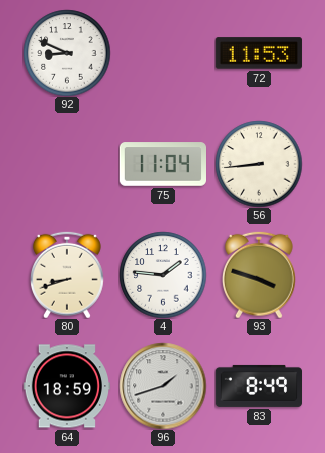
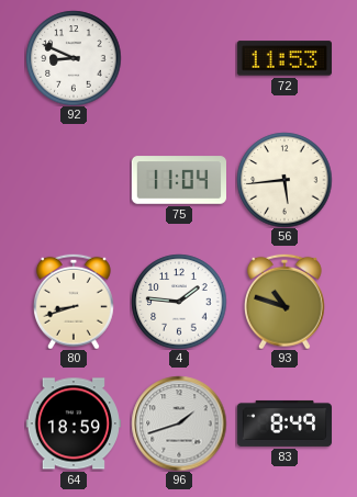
56: 8:44 -> 5:44
93: 3:48 -> 10:48
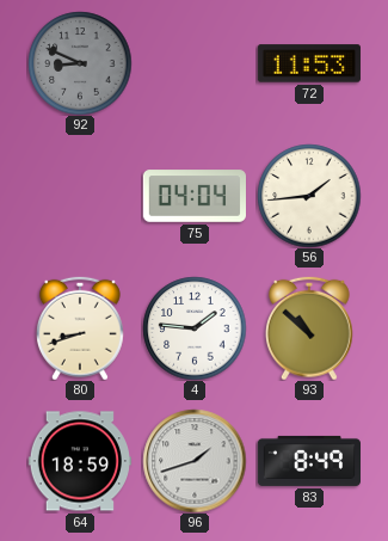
92 dial: white -> grey
75: 11:04 -> 04:04
56: 5:44 -> 1:44
93: 10:48 -> 10:52
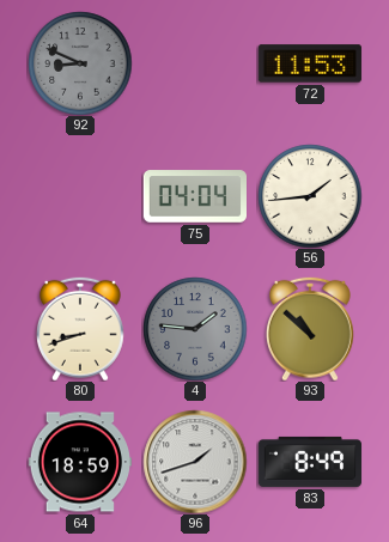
4 dial: white -> grey
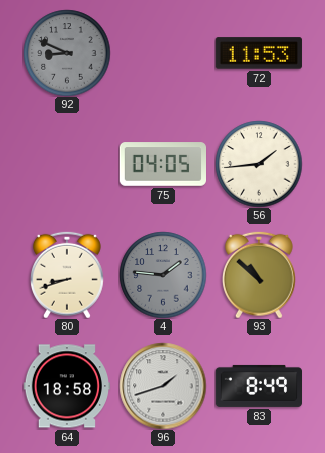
75: 04:04 -> 04:05
64: 18:59 -> 18:58
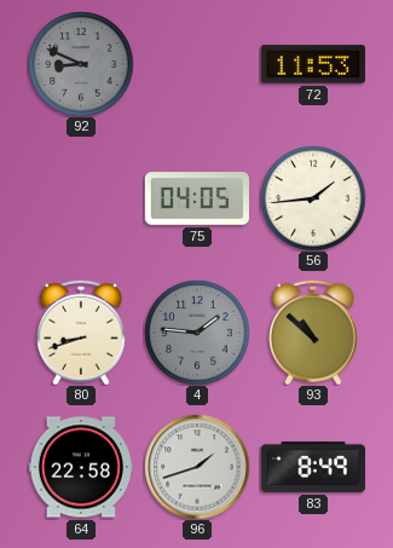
64: 18:58 -> 22:58
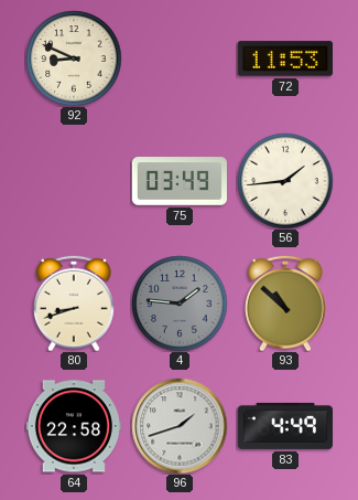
92 dial: grey -> cream
75: 04:05 -> 03:49
83: 8:49 -> 4:49
